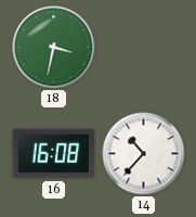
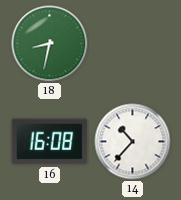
18: 3:32 -> 8:32
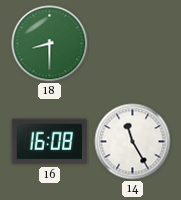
18: 8:32 -> 8:30
14: 10:37 -> 11:25
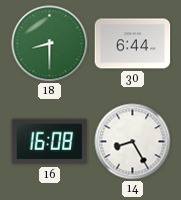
30: none -> 6:44
14: 11:25 -> 8:25
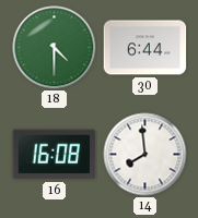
18: 8:30 -> 4:30
14: 8:25 -> 7:59
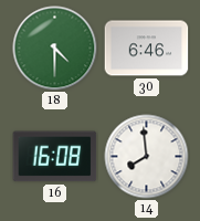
30: 6:44 -> 6:46
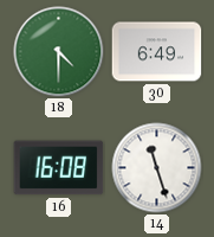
30: 6:46 -> 6:49
14: 7:59 -> 11:27
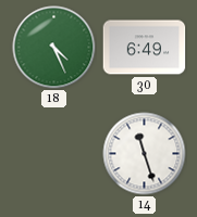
18: 4:30 -> 4:26
16: 16:08 -> none
